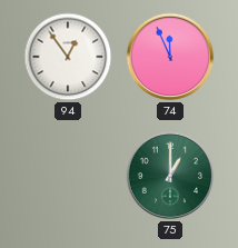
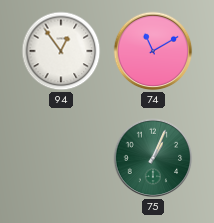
74: 11:56 -> 11:10
75: 1:00 -> 1:04
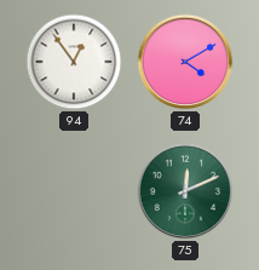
74: 11:10 -> 4:10
75: 1:04 -> 12:11
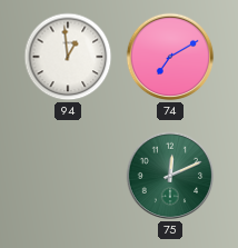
94: 12:54 -> 12:59
74: 4:10 -> 7:10
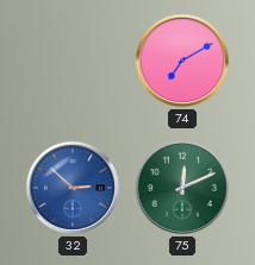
94: 12:59 -> none
32: none -> 2:52
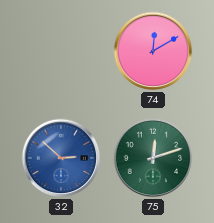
74: 7:10 -> 12:10
75: 12:11 -> 12:12
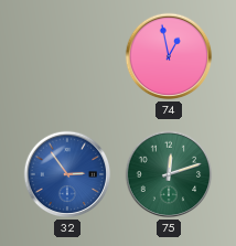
74: 12:10 -> 12:58
32: 2:52 -> 2:54
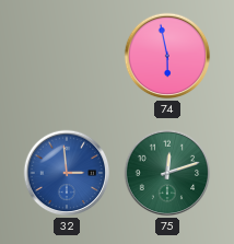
74: 12:58 -> 5:58
32: 2:54 -> 2:59
